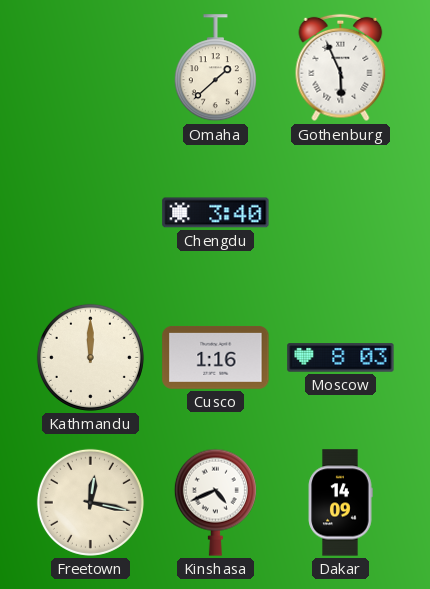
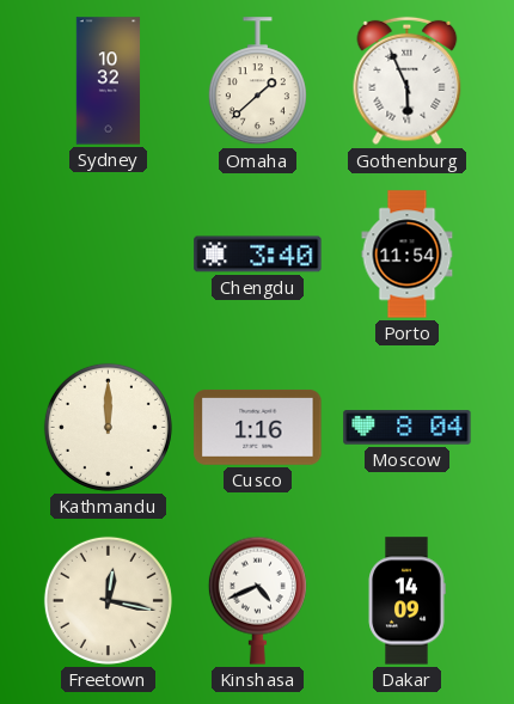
Sydney: none -> 10:32
Porto: none -> 11:54
Moscow: 8:03 -> 8:04
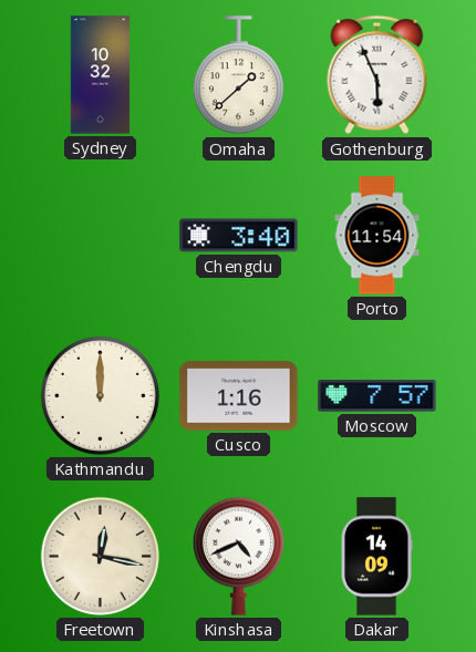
Moscow: 8:04 -> 7:57
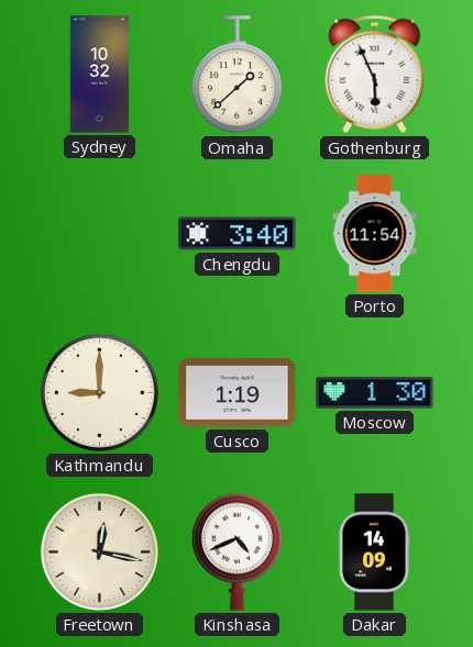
Kathmandu: 12:00 -> 9:00
Cusco: 1:16 -> 1:19
Moscow: 7:57 -> 1:30
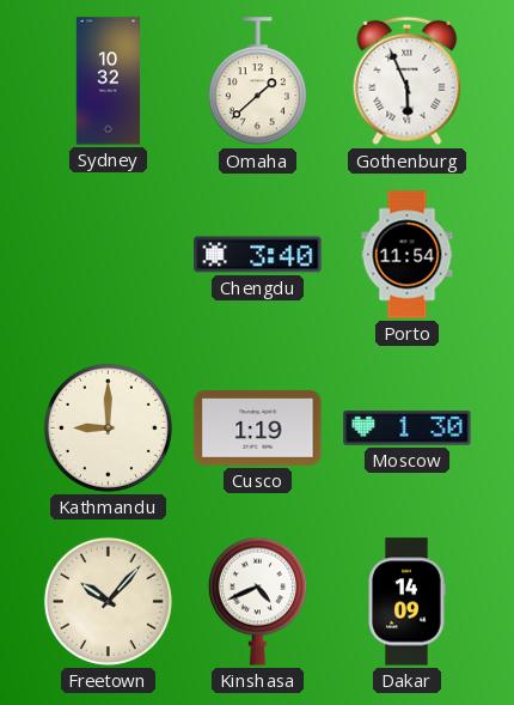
Freetown: 12:17 -> 10:07
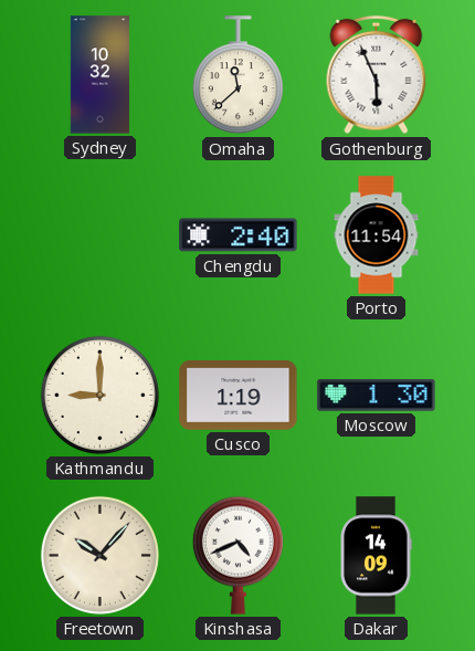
Omaha: 1:38 -> 11:38
Chengdu: 3:40 -> 2:40
